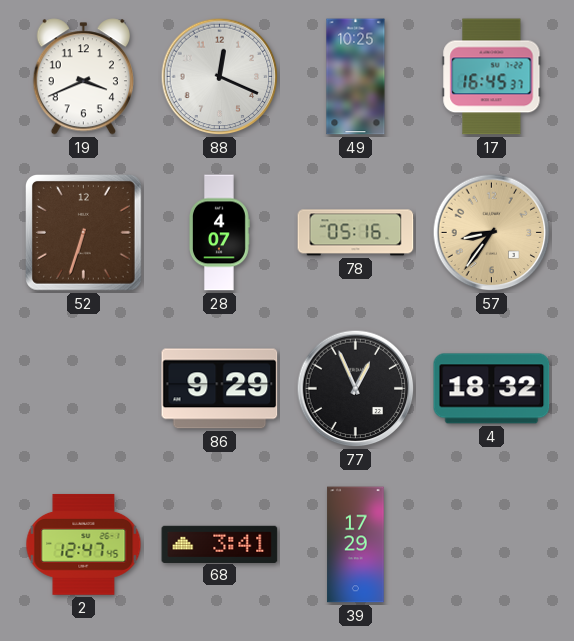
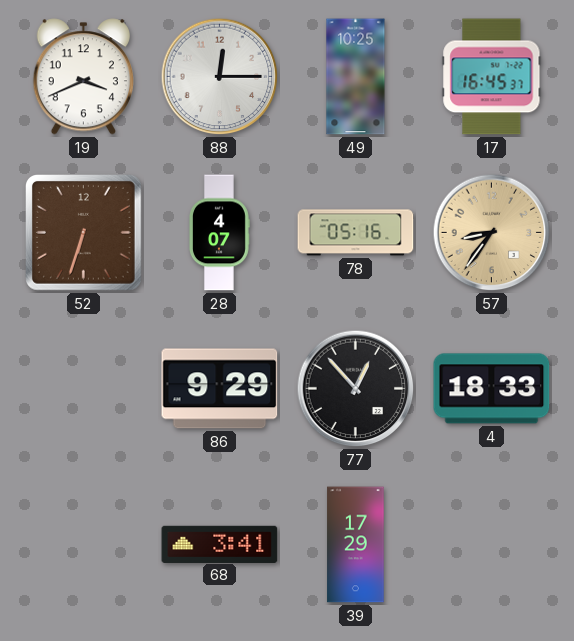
88: 12:19 -> 12:15
77: 12:56 -> 12:53
4: 18:32 -> 18:33
2: 12:47 -> none
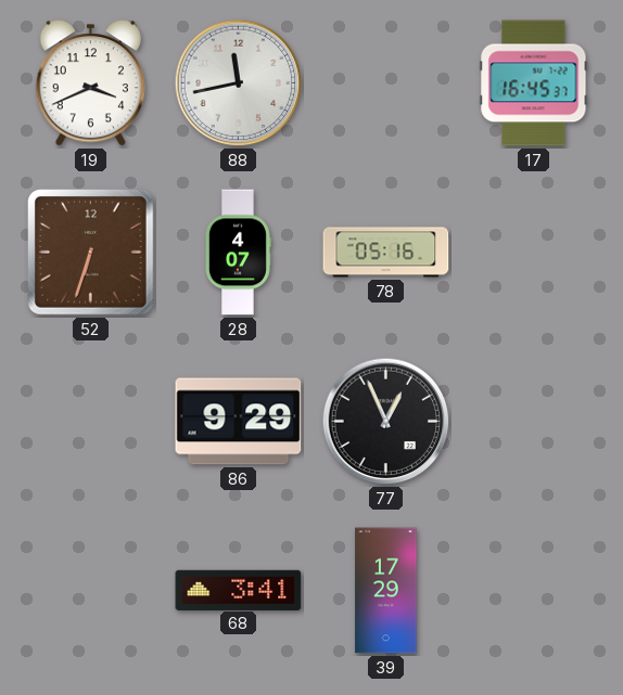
88: 12:15 -> 11:43
49: 10:25 -> none
57: 8:36 -> none
77: 12:53 -> 12:56
4: 18:33 -> none
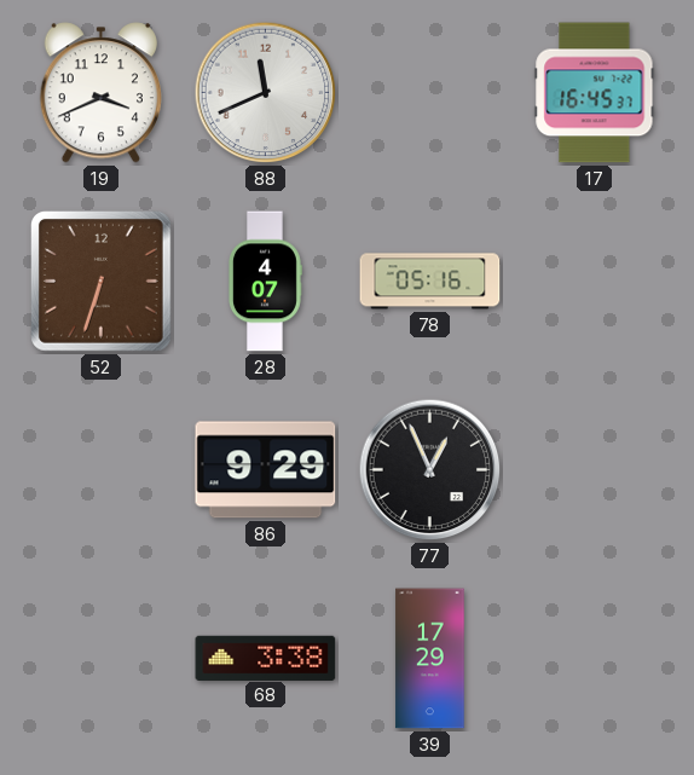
88: 11:43 -> 11:41
68: 3:41 -> 3:38
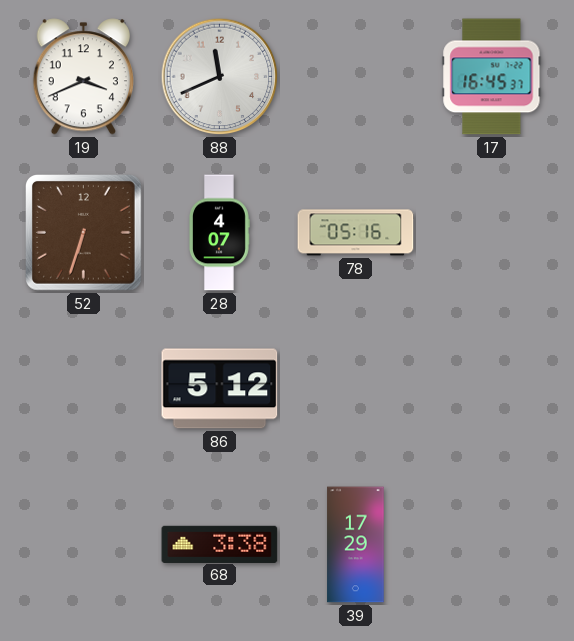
86: 9:29 -> 5:12
77: 12:56 -> none
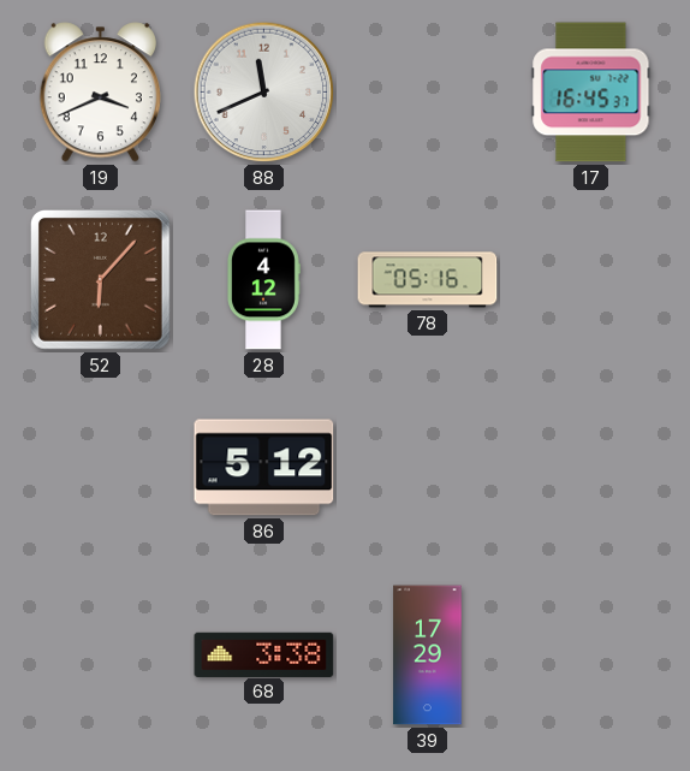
52: 6:33 -> 6:07
28: 4:07 -> 4:12
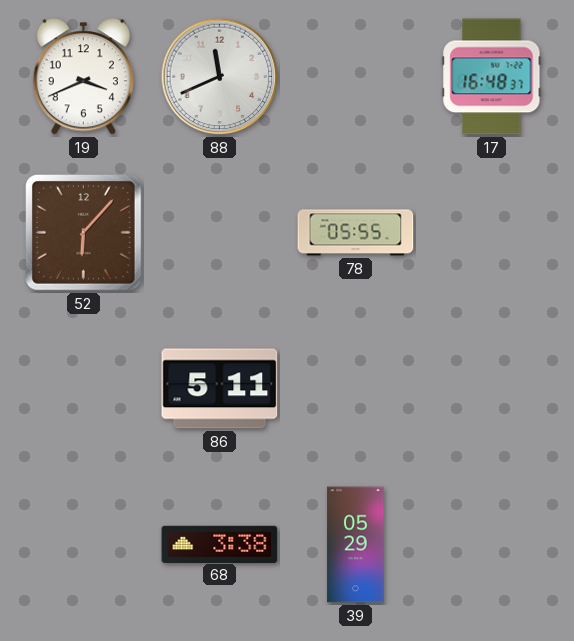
17: 16:45 -> 16:48
28: 4:12 -> none
78: 05:16 -> 05:55
86: 5:12 -> 5:11
39: 17:29 -> 05:29
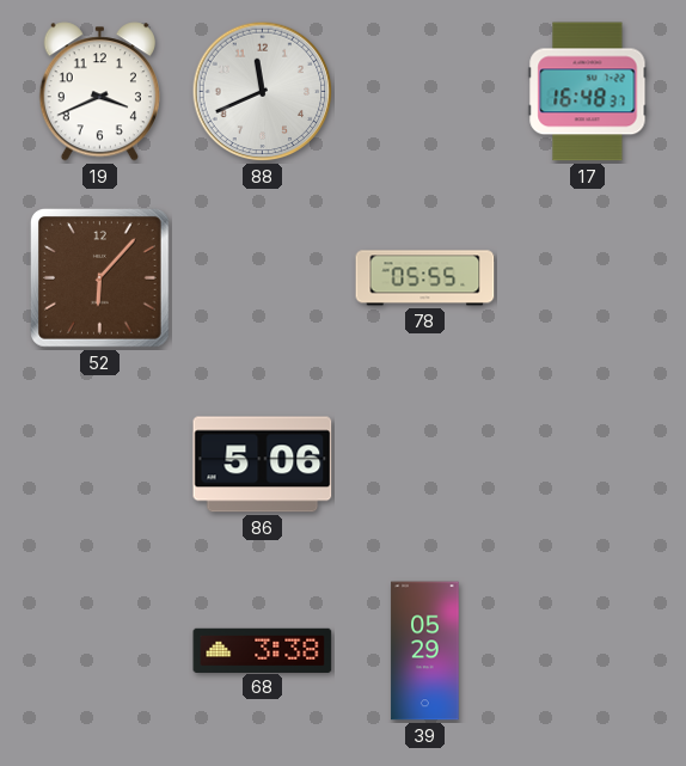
86: 5:11 -> 5:06
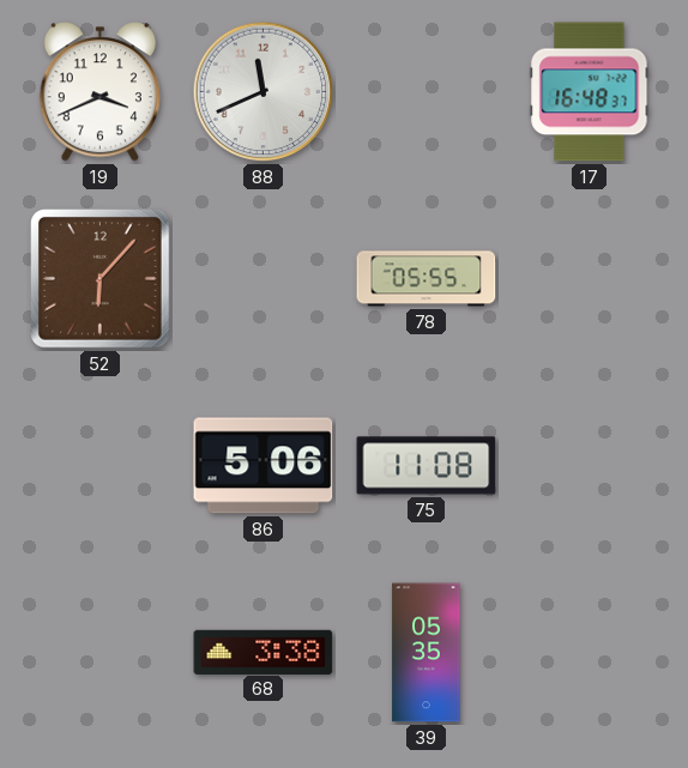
75: none -> 11:08
39: 05:29 -> 05:35
